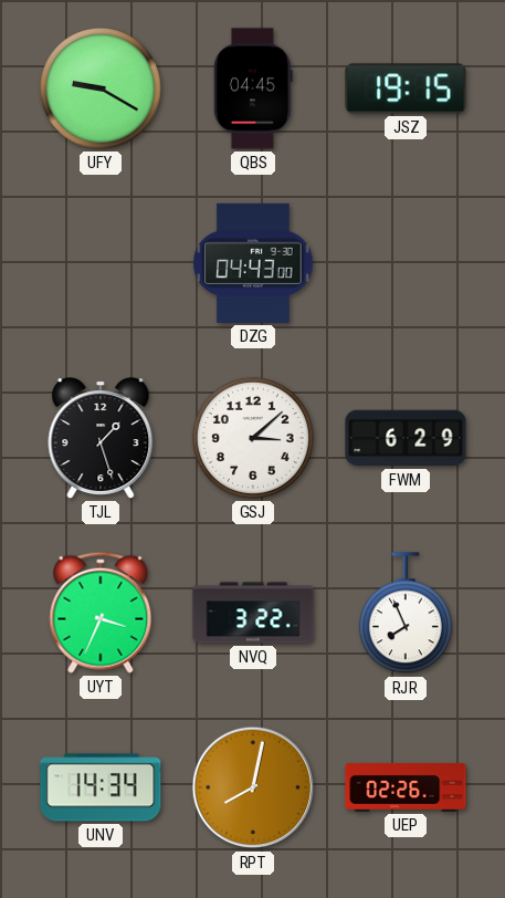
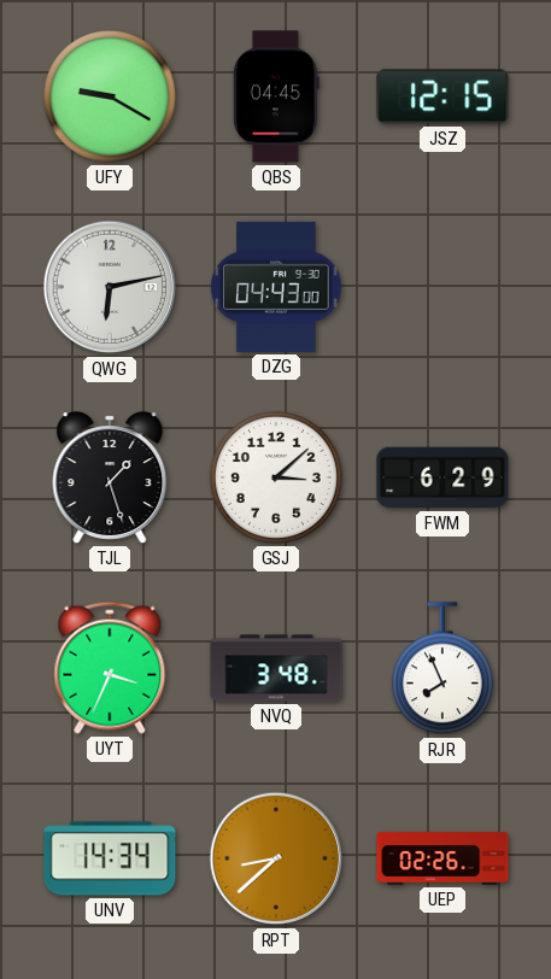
JSZ: 19:15 -> 12:15
QWG: none -> 6:13
NVQ: 3:22 -> 3:48
RPT: 8:02 -> 8:38
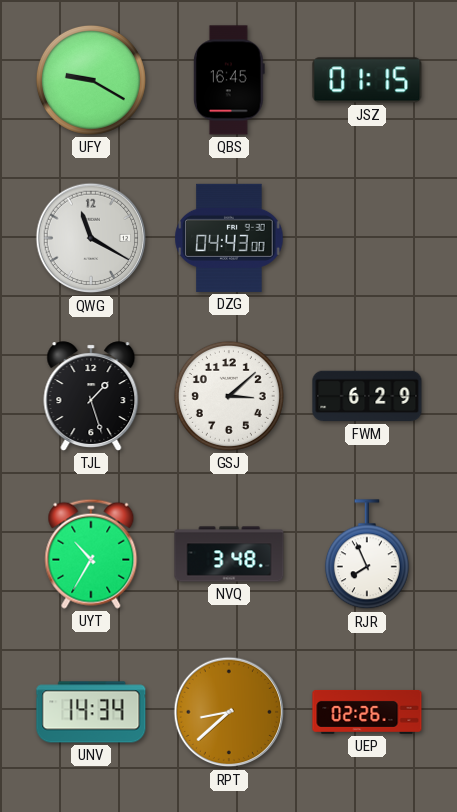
QBS: 04:45 -> 16:45
JSZ: 12:15 -> 01:15
QWG: 6:13 -> 11:20
UYT: 3:34 -> 10:35
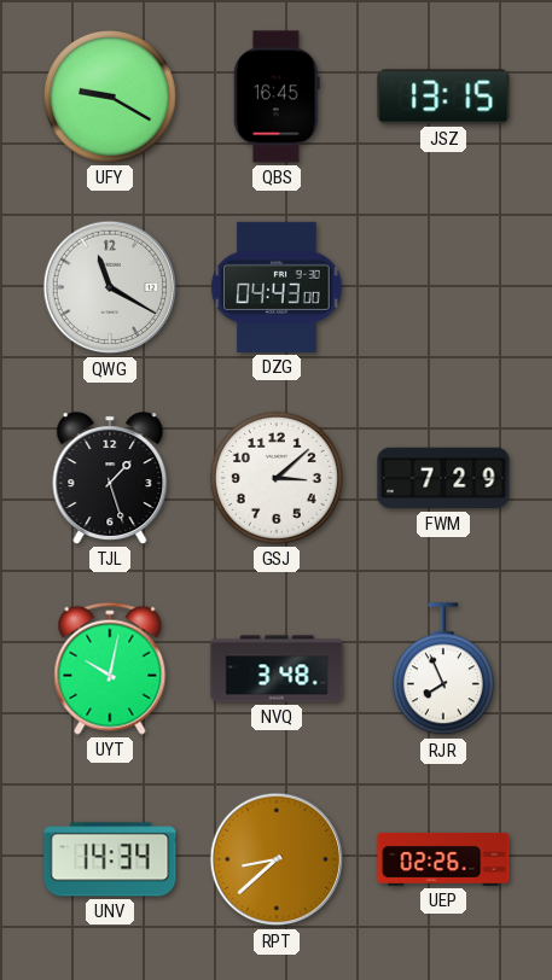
JSZ: 01:15 -> 13:15
FWM: 6:29 -> 7:29
UYT: 10:35 -> 10:02
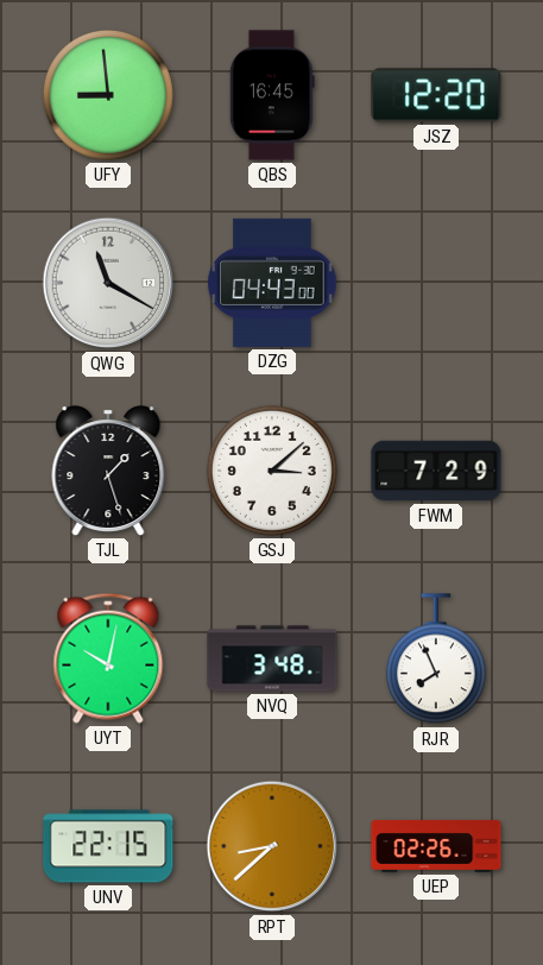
UFY: 9:20 -> 8:59
JSZ: 13:15 -> 12:20
UNV: 14:34 -> 22:15
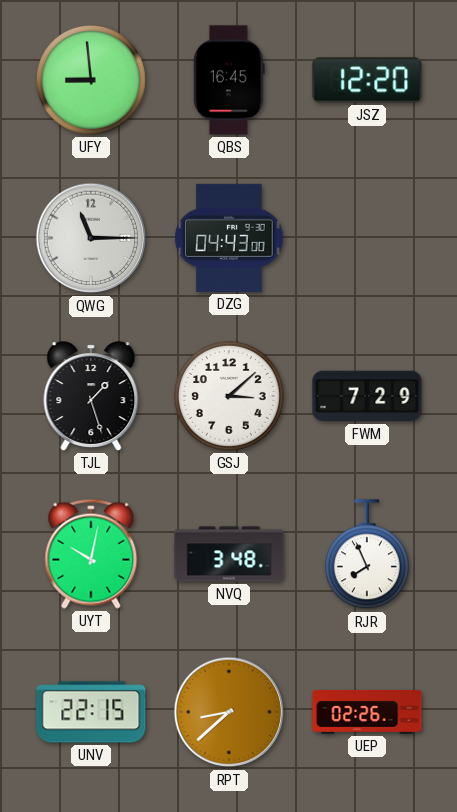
QWG: 11:20 -> 11:15
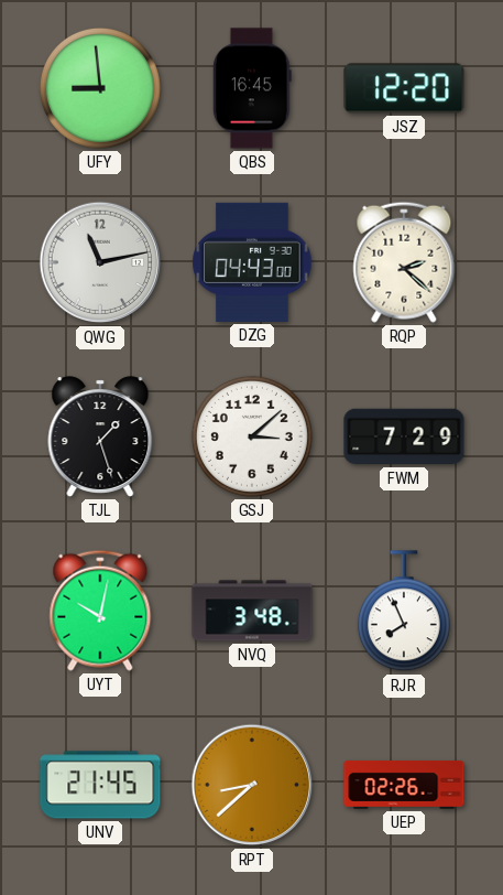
QWG: 11:15 -> 11:13
RQP: none -> 2:22
UNV: 22:15 -> 21:45
